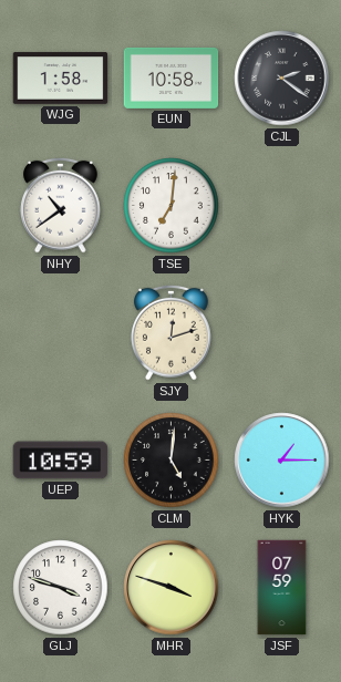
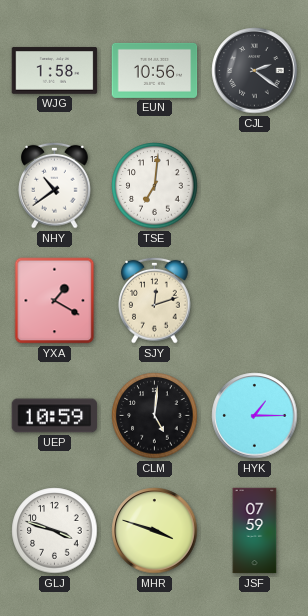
EUN: 10:58 -> 10:56
YXA: none -> 1:20
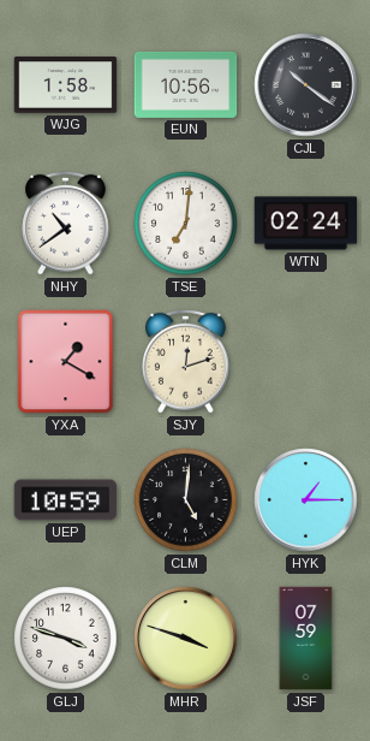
CJL: 2:21 -> 10:21
WTN: none -> 02:24
